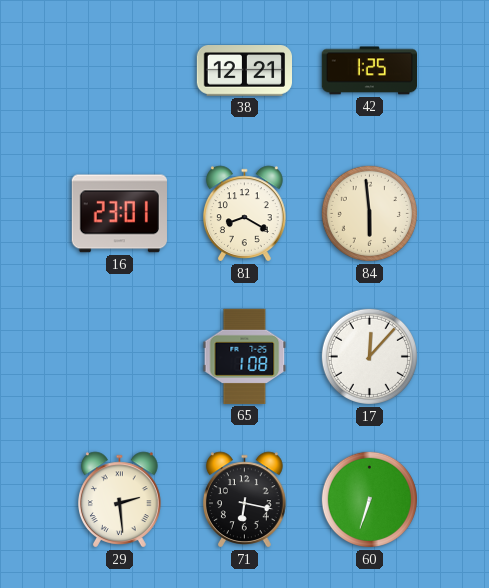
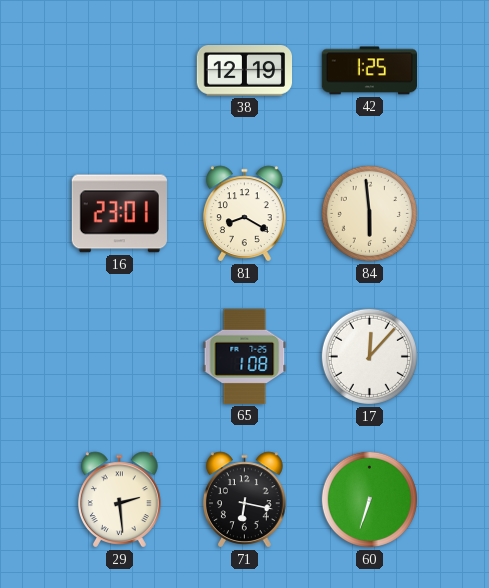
38: 12:21 -> 12:19
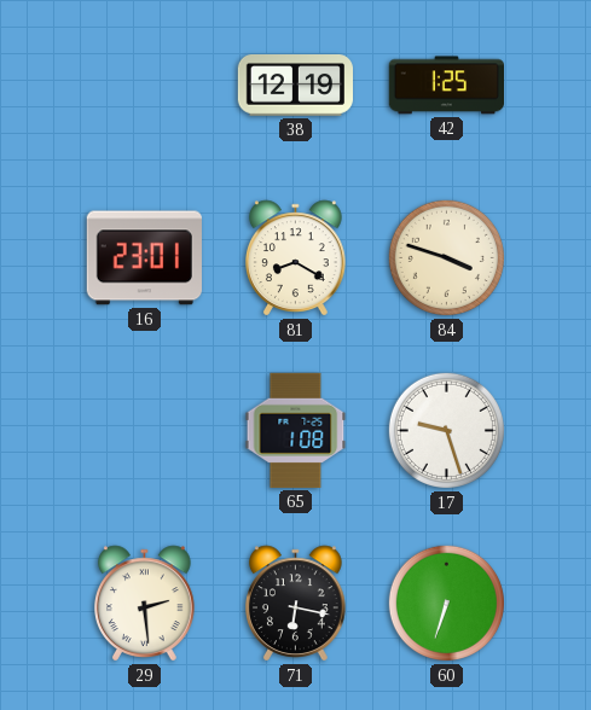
84: 5:59 -> 3:48
17: 12:07 -> 9:27
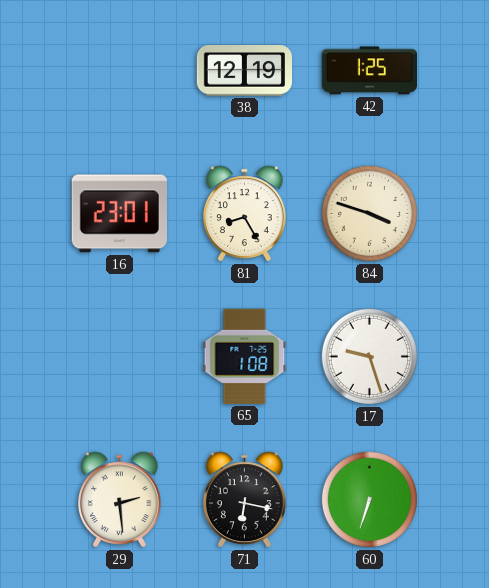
81: 8:20 -> 8:25
